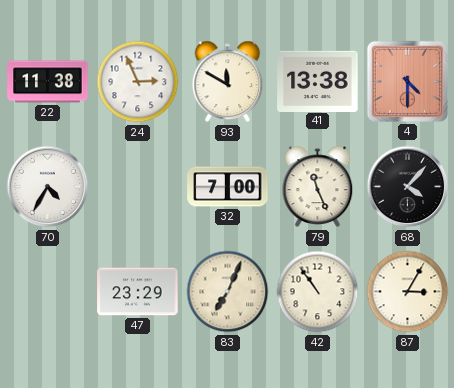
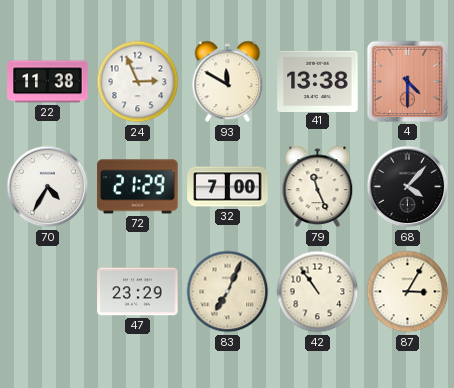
72: none -> 21:29
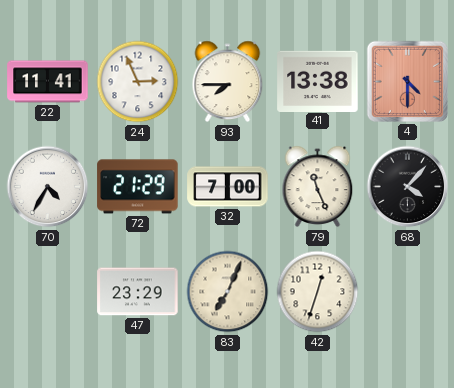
22: 11:38 -> 11:41
93: 11:50 -> 7:45
42: 10:54 -> 12:33
87: 3:05 -> none
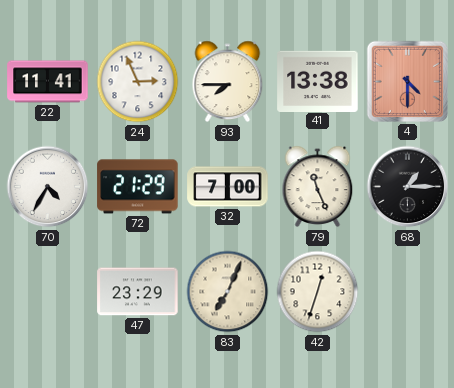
68: 4:07 -> 1:15
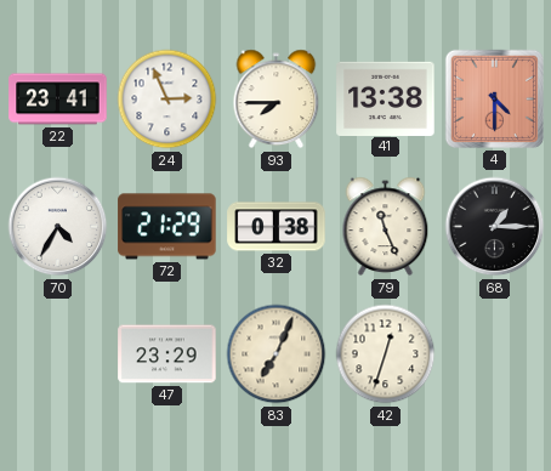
22: 11:41 -> 23:41
32: 7:00 -> 0:38
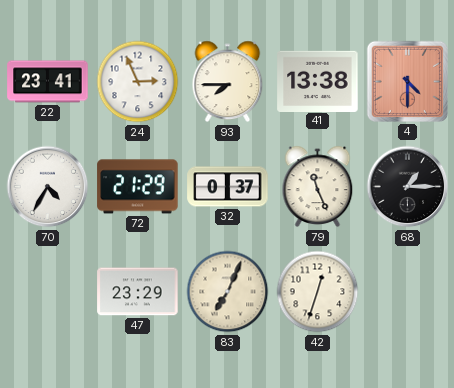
32: 0:38 -> 0:37
